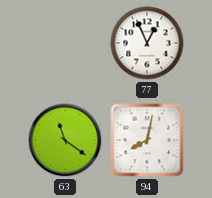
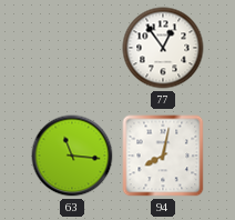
77: 12:56 -> 12:54
63: 11:21 -> 11:16
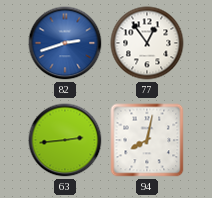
82: none -> 2:42
63: 11:16 -> 2:44
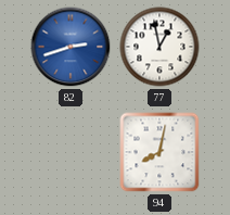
77: 12:54 -> 12:58
63: 2:44 -> none
